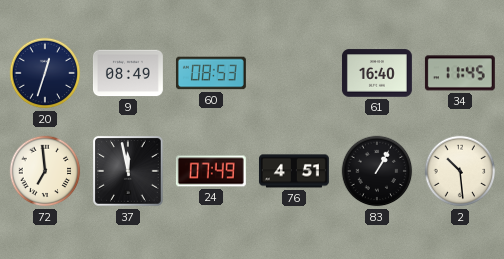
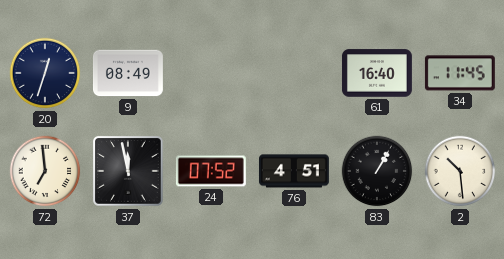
60: 08:53 -> none
24: 07:49 -> 07:52
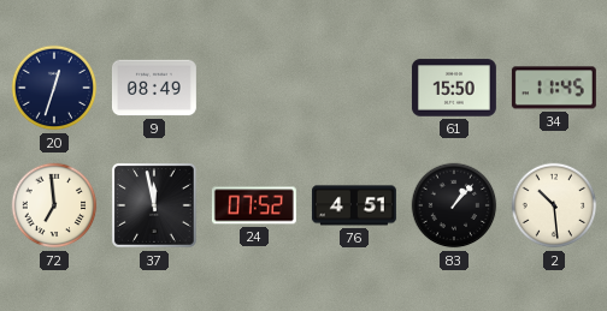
61: 16:40 -> 15:50
83: 1:05 -> 1:07
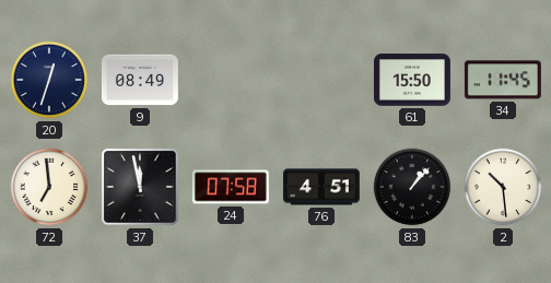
24: 07:52 -> 07:58
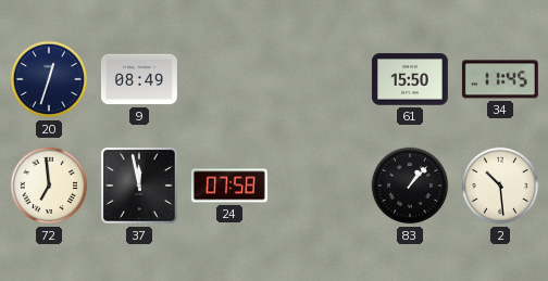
76: 4:51 -> none
